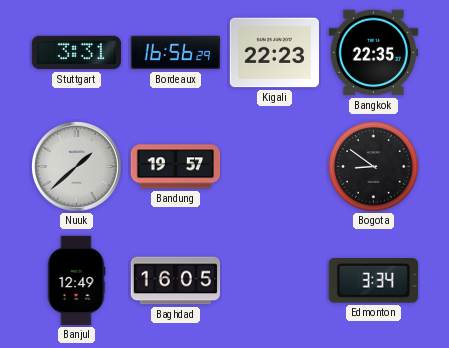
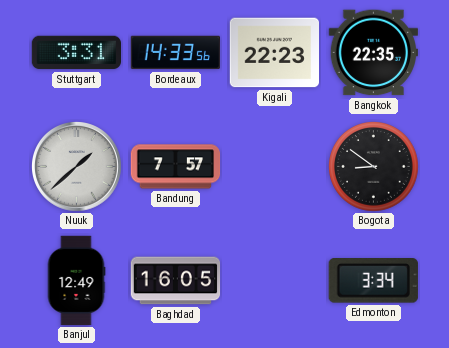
Bordeaux: 16:56 -> 14:33
Bandung: 19:57 -> 7:57
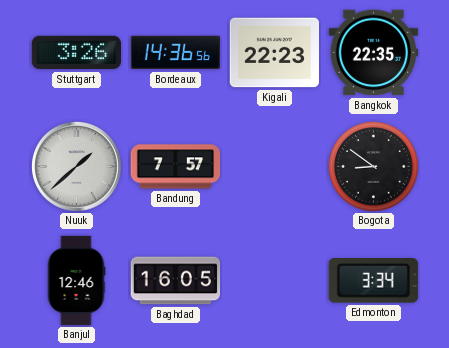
Stuttgart: 3:31 -> 3:26
Bordeaux: 14:33 -> 14:36
Banjul: 12:49 -> 12:46
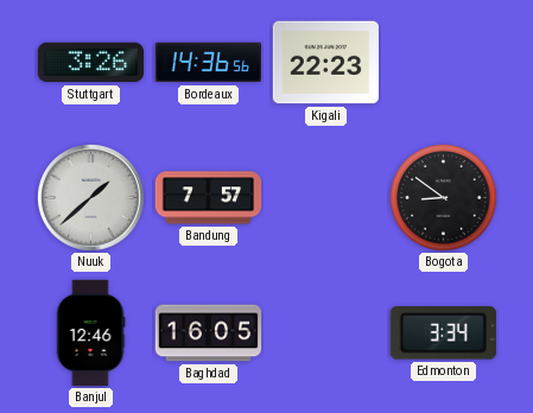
Bangkok: 22:35 -> none
